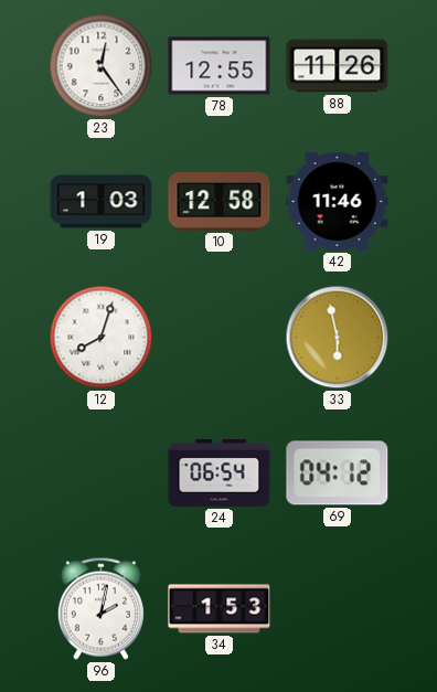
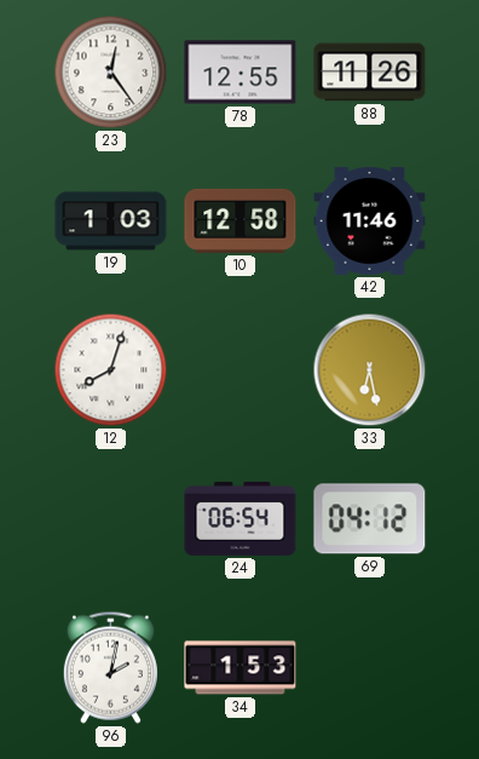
33: 5:58 -> 6:28
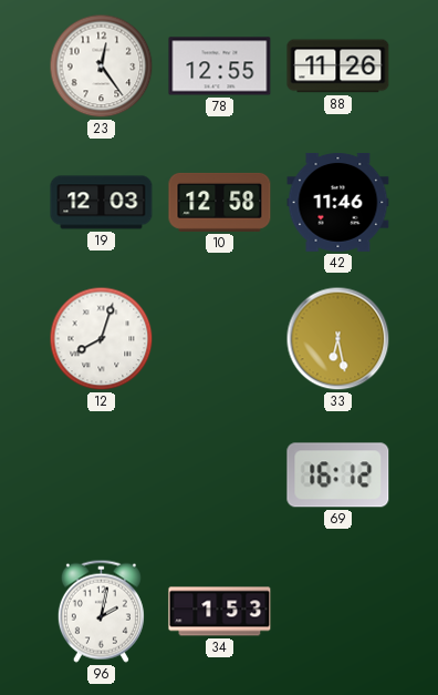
19: 1:03 -> 12:03
24: 06:54 -> none
69: 04:12 -> 16:12
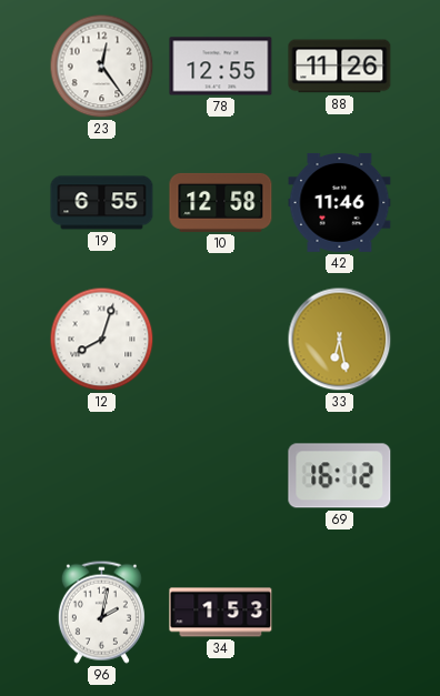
19: 12:03 -> 6:55
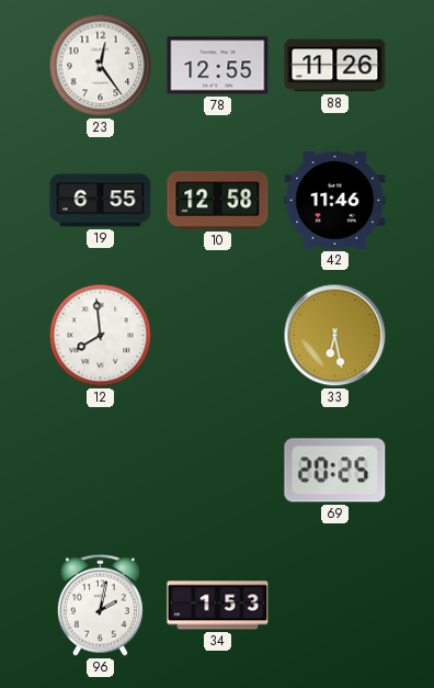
12: 8:03 -> 7:59
69: 16:12 -> 20:25
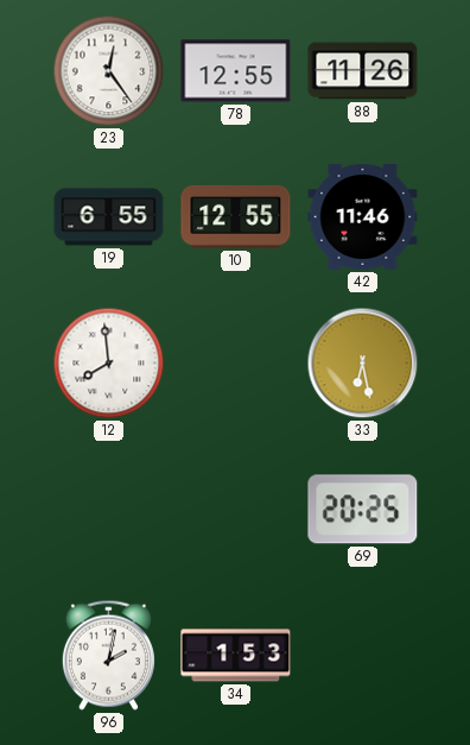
10: 12:58 -> 12:55
